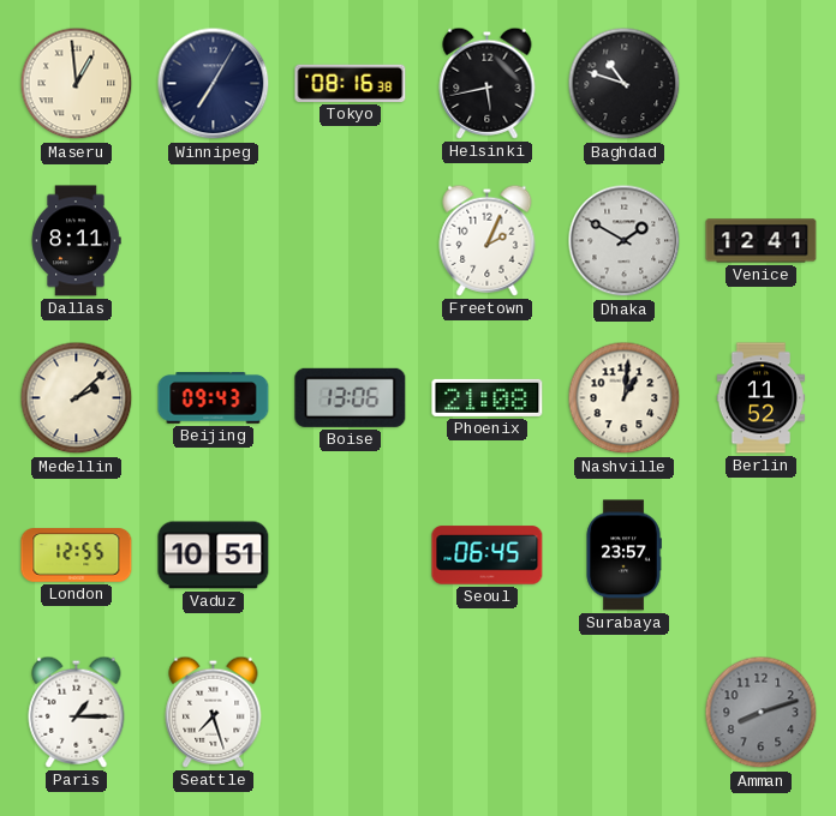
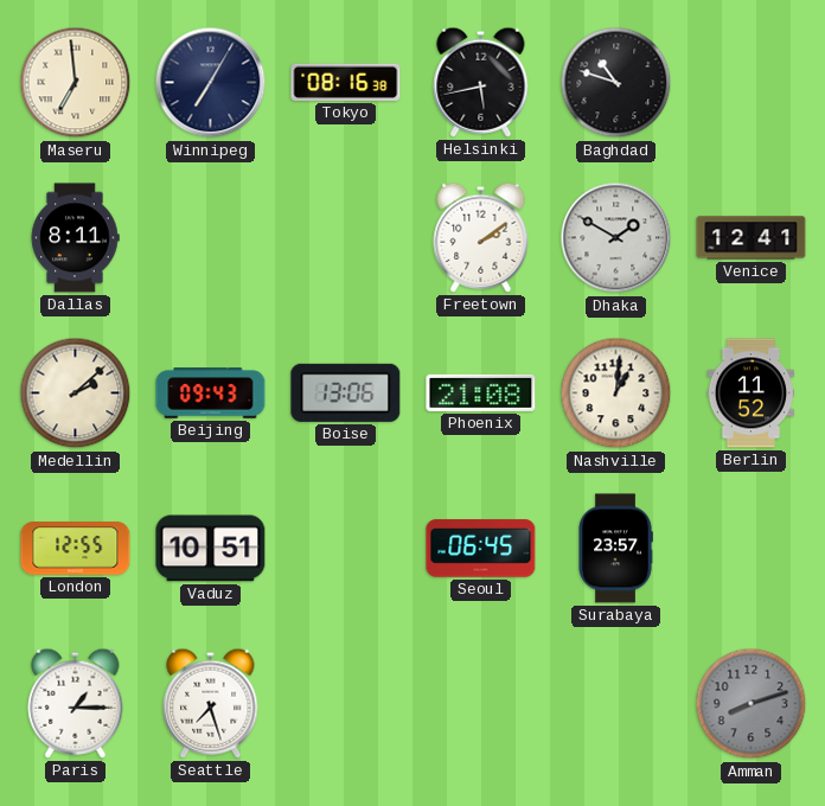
Maseru: 12:59 -> 6:59
Freetown: 2:04 -> 2:09
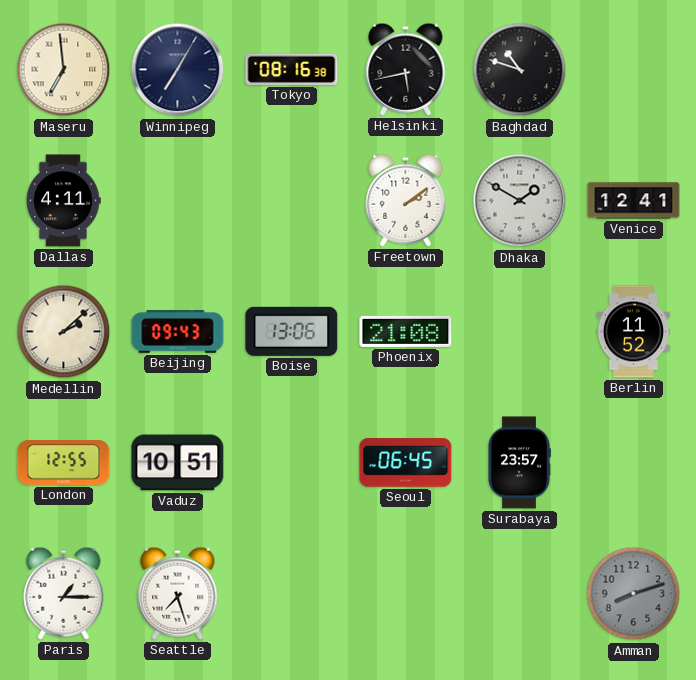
Dallas: 8:11 -> 4:11
Nashville: 1:01 -> none
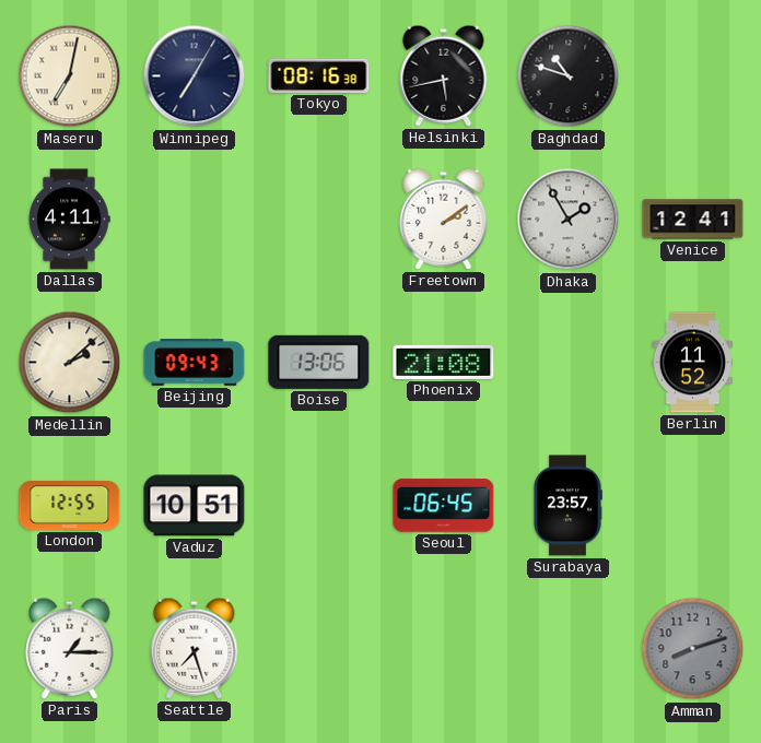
Maseru: 6:59 -> 7:02
Dhaka: 1:50 -> 1:55
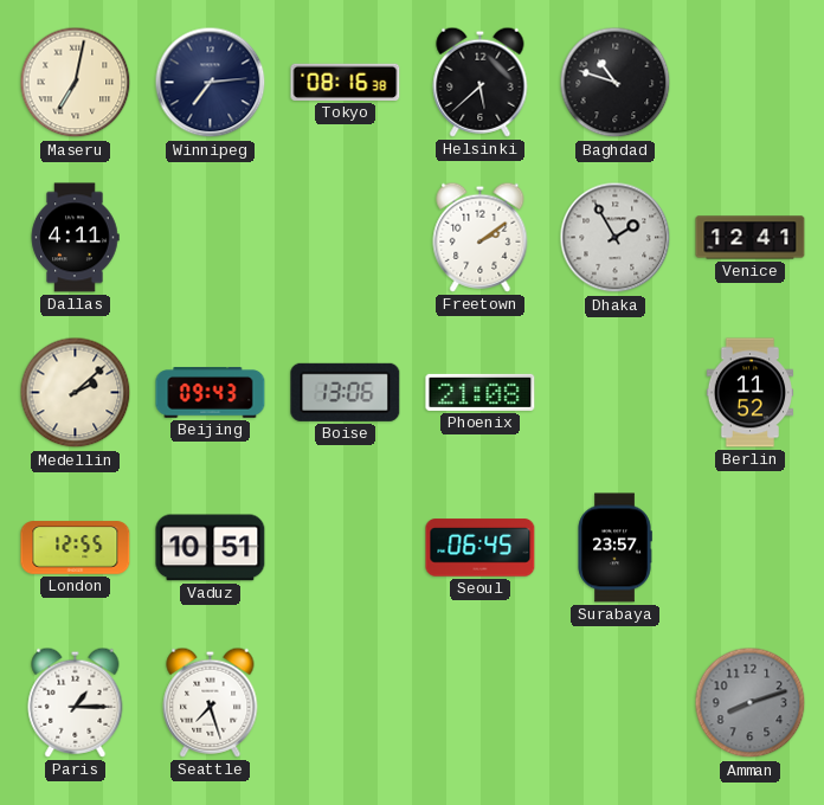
Winnipeg: 7:05 -> 7:14
Helsinki: 5:43 -> 5:38
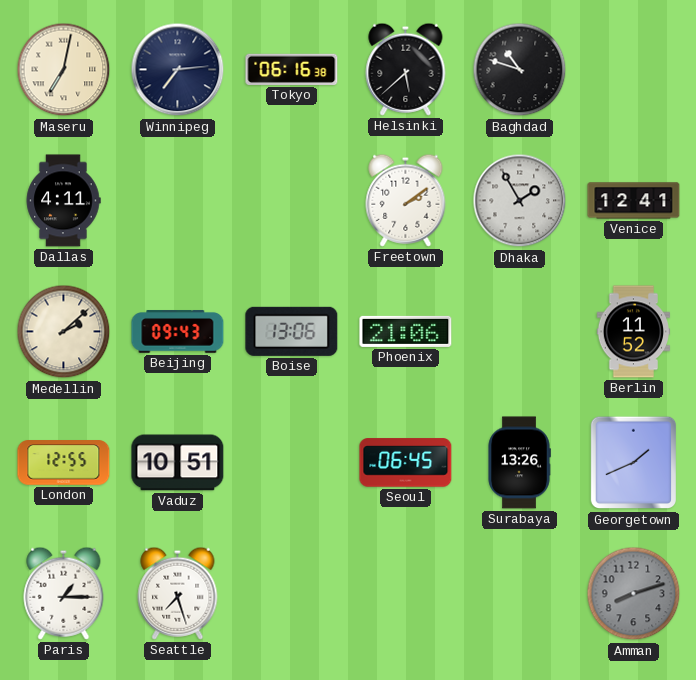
Tokyo: 08:16 -> 06:16
Phoenix: 21:08 -> 21:06
Surabaya: 23:57 -> 13:26
Georgetown: none -> 1:41
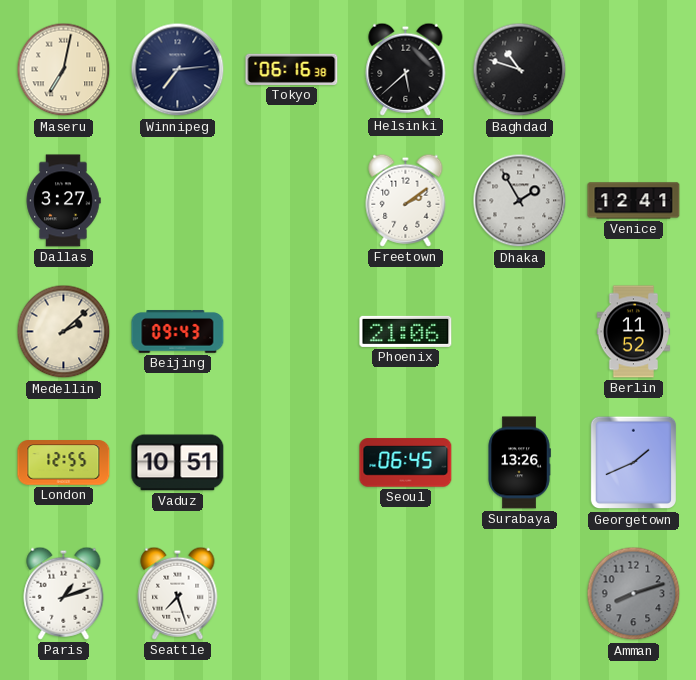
Dallas: 4:11 -> 3:27
Boise: 13:06 -> none
Paris: 1:15 -> 1:12
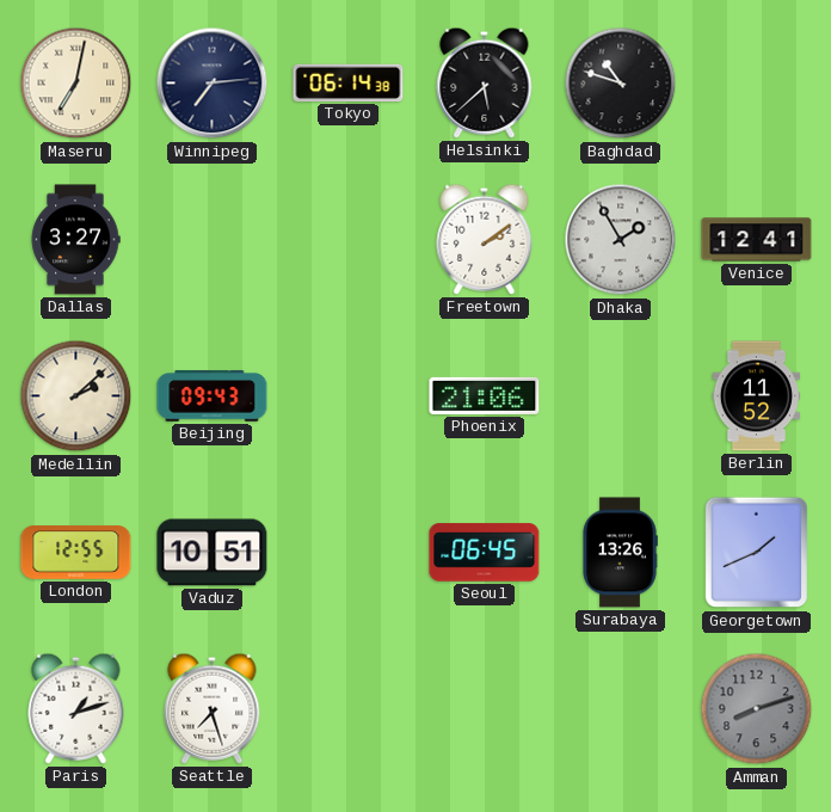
Tokyo: 06:16 -> 06:14
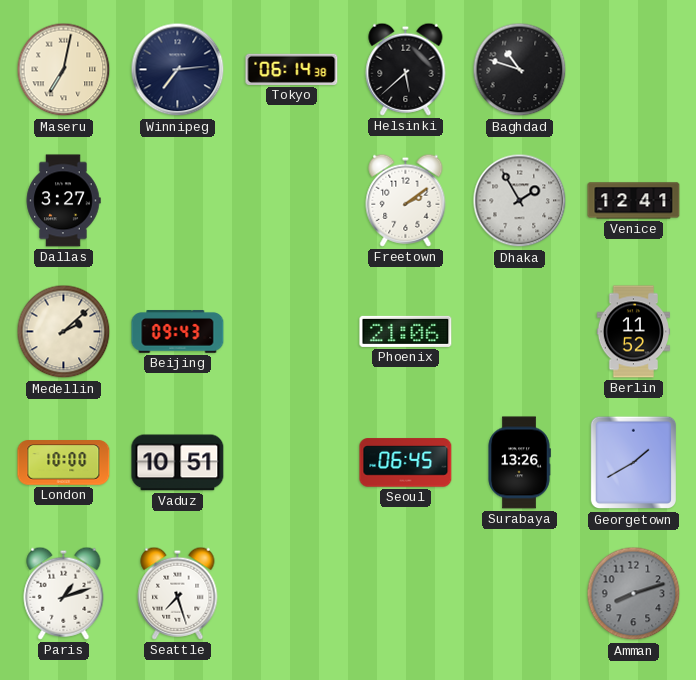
London: 12:55 -> 10:00
Georgetown: 1:41 -> 1:40
